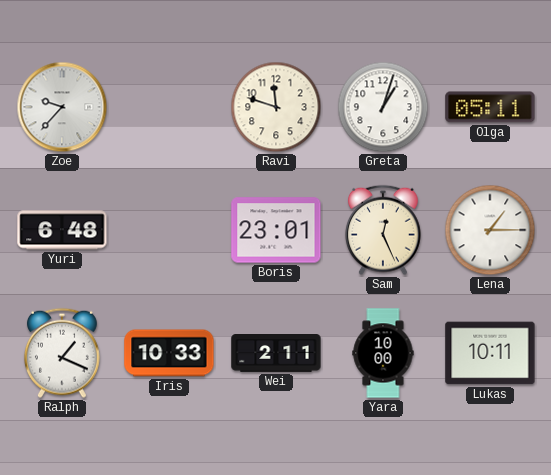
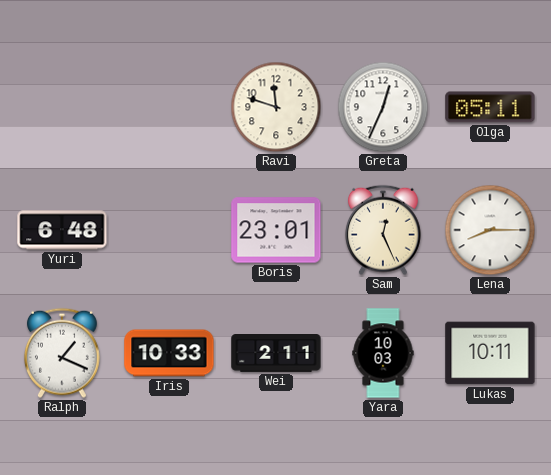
Zoe: 9:37 -> none
Greta: 1:03 -> 12:34
Lena: 1:15 -> 8:15
Yara: 10:00 -> 10:03
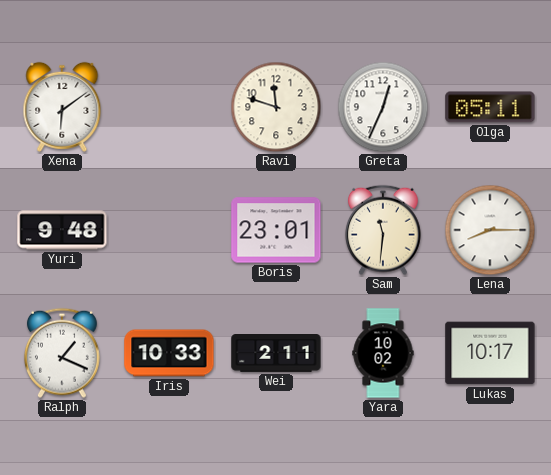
Xena: none -> 6:09
Yuri: 6:48 -> 9:48
Sam: 12:26 -> 11:31
Yara: 10:03 -> 10:02
Lukas: 10:11 -> 10:17
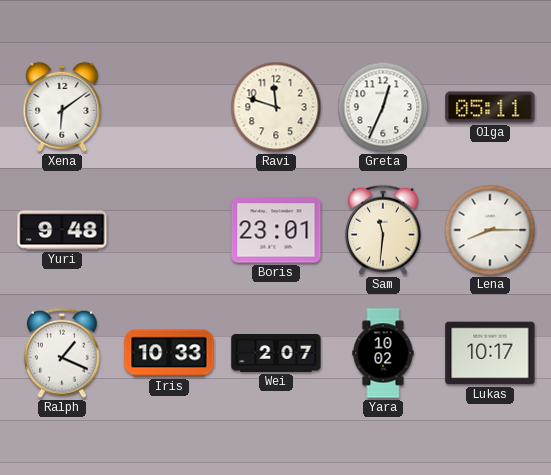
Wei: 2:11 -> 2:07
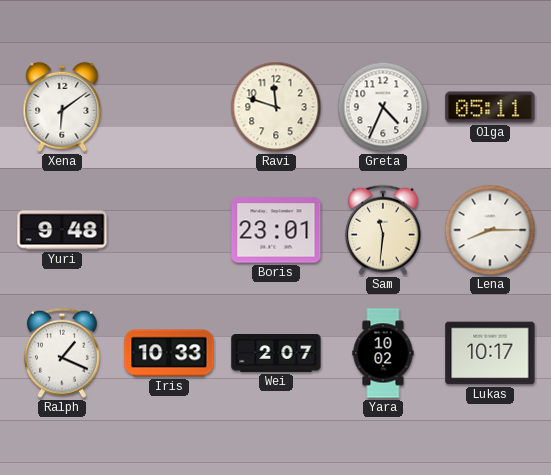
Greta: 12:34 -> 4:34
